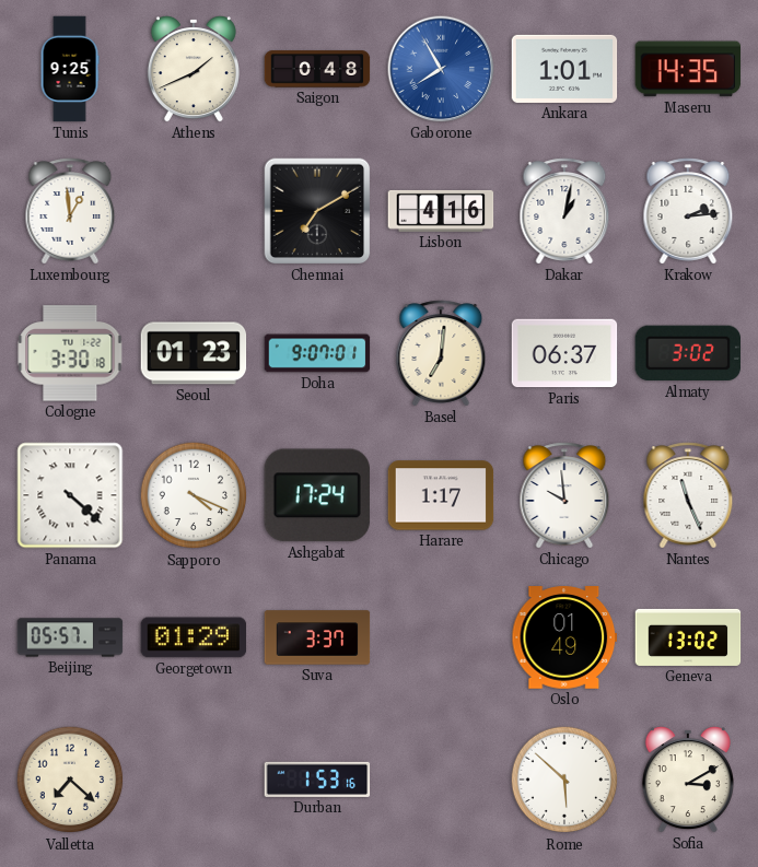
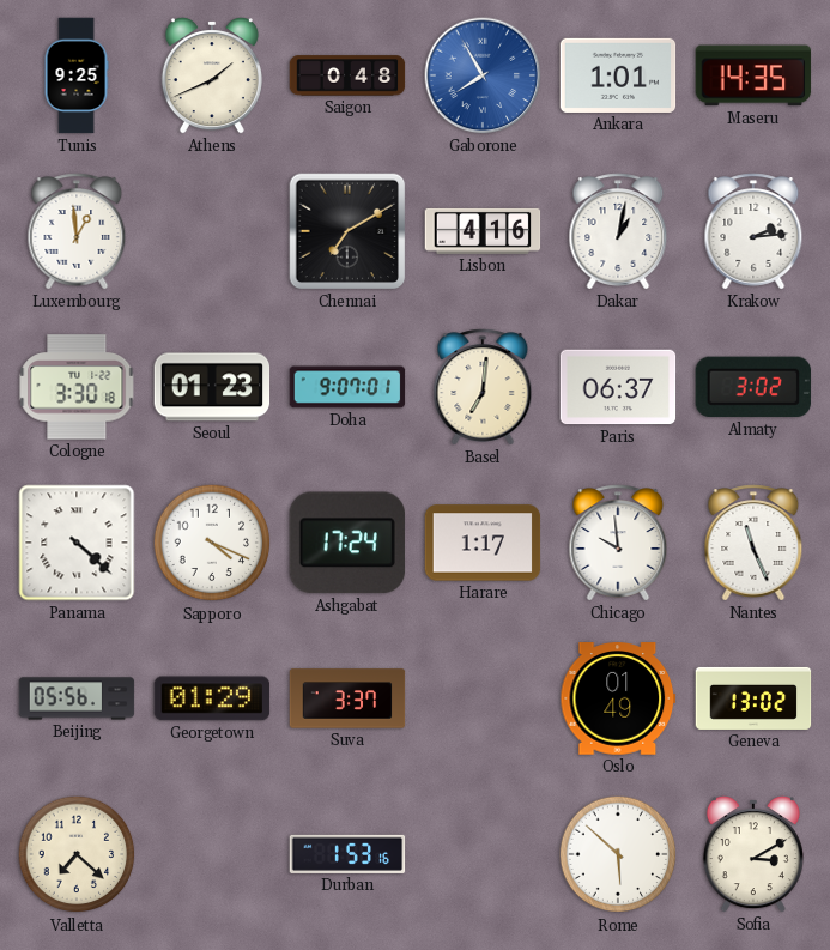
Beijing: 05:57 -> 05:56
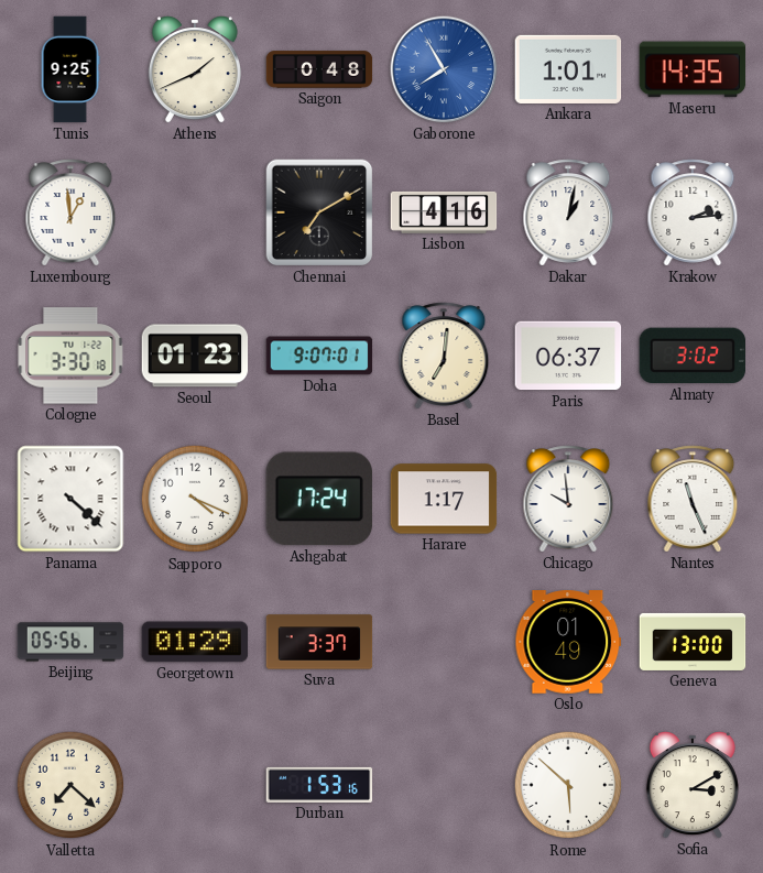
Geneva: 13:02 -> 13:00
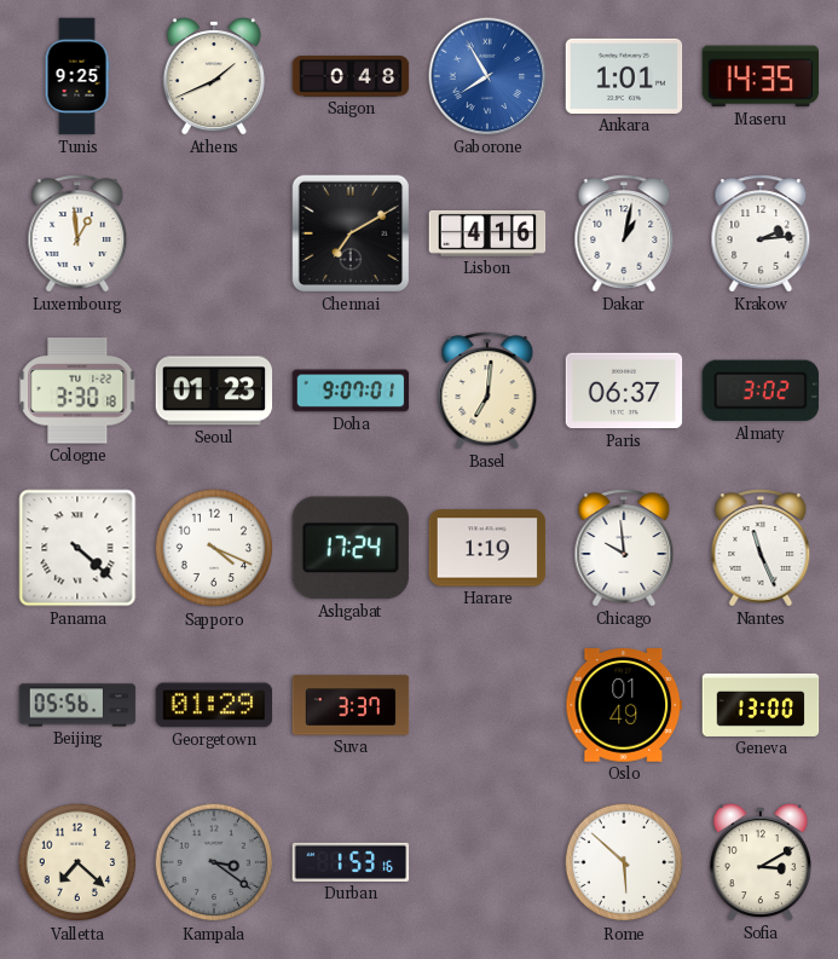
Harare: 1:17 -> 1:19
Kampala: none -> 3:21
